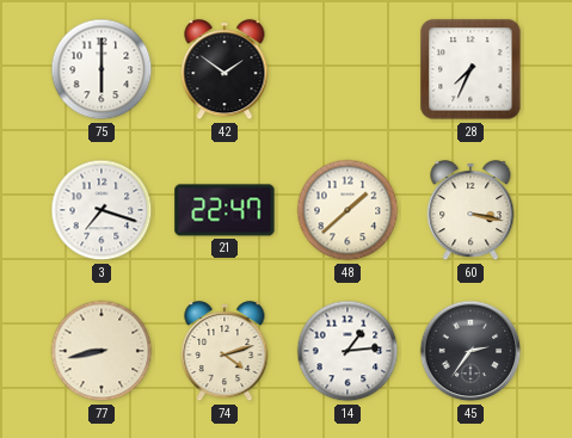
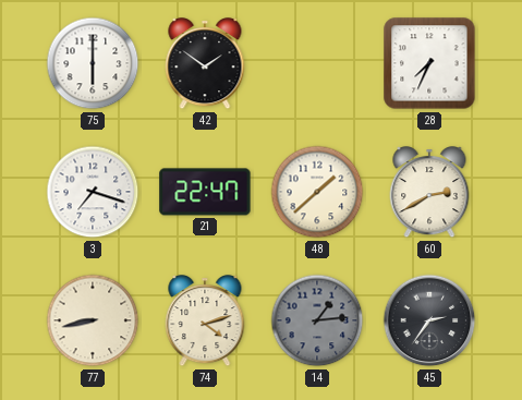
60: 3:17 -> 2:40
14 dial: white -> grey
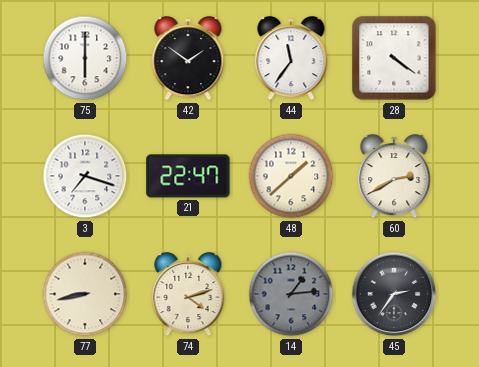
44: none -> 11:36
28: 7:34 -> 4:21
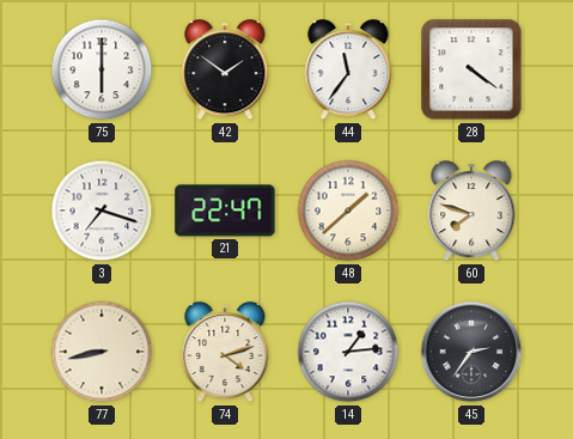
60: 2:40 -> 7:48
14 dial: grey -> white
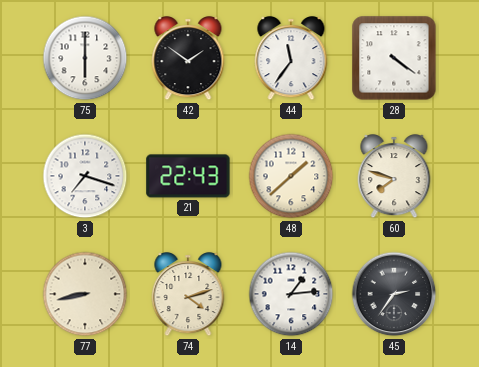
21: 22:47 -> 22:43
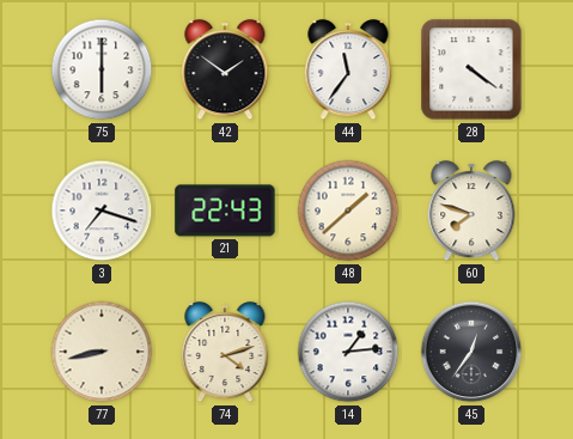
45: 2:36 -> 12:36
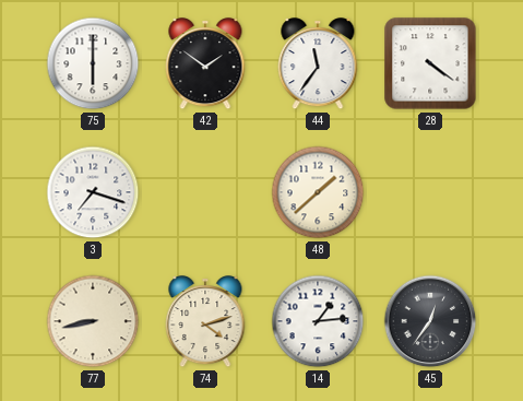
21: 22:43 -> none
60: 7:48 -> none
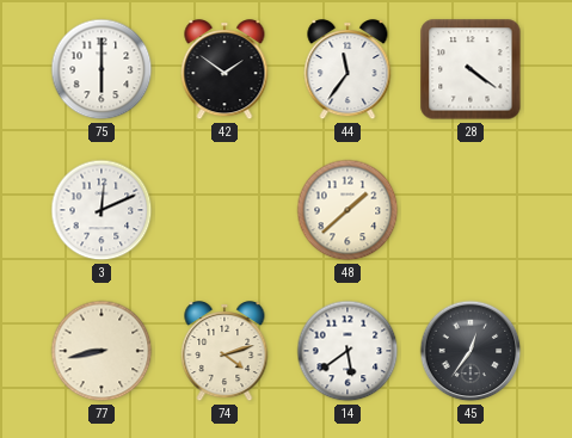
3: 7:18 -> 12:11
14: 1:14 -> 5:39
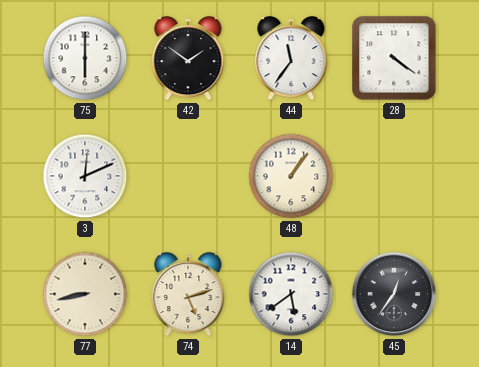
48: 1:38 -> 1:06
74: 4:12 -> 5:12
